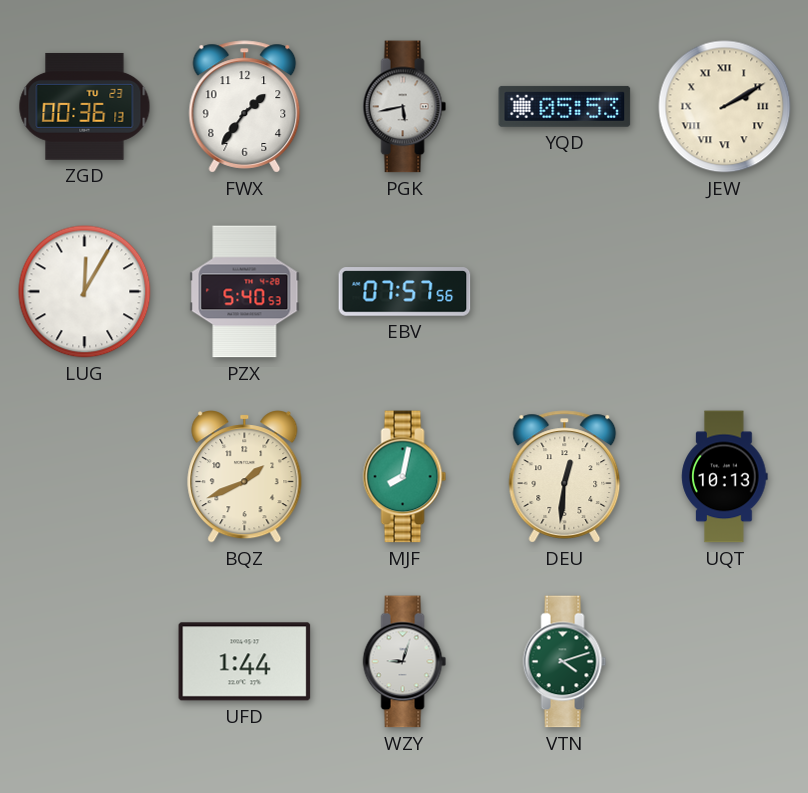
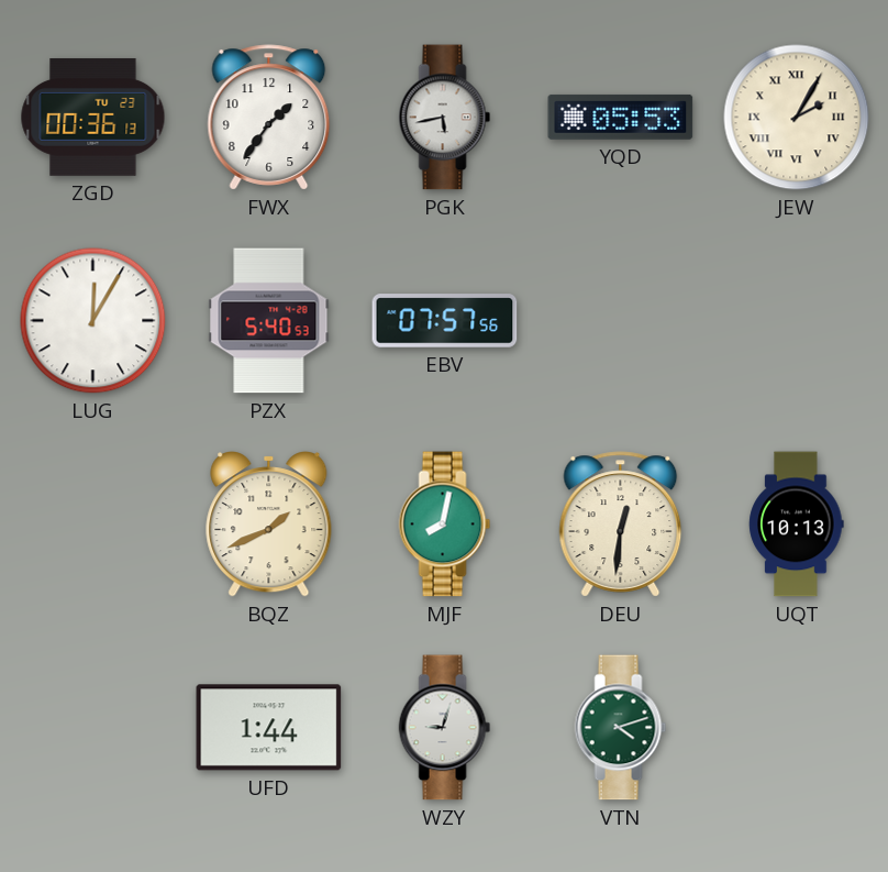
JEW: 2:10 -> 2:05
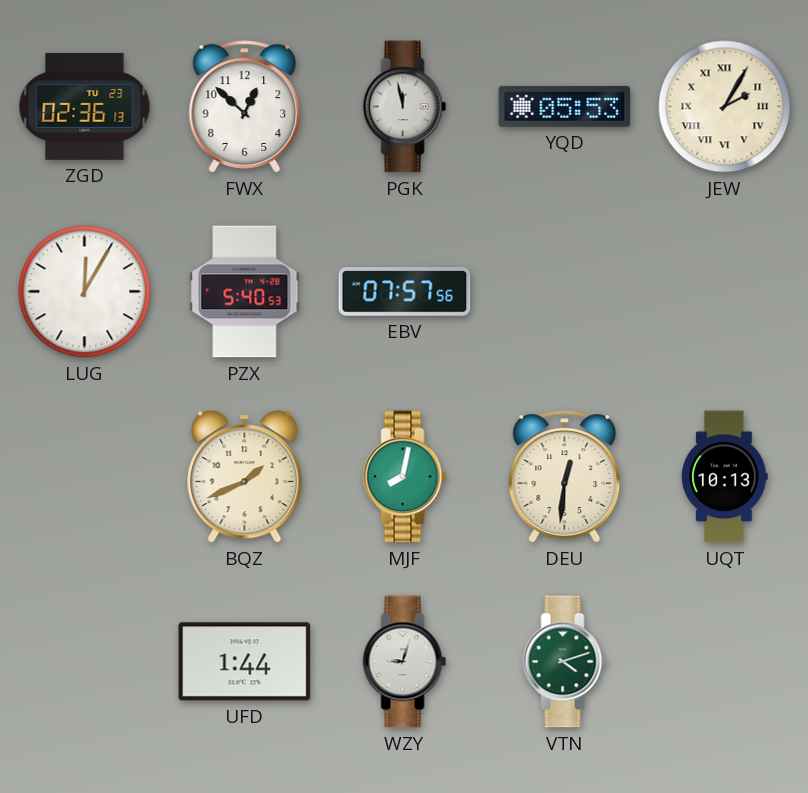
ZGD: 00:36 -> 02:36
FWX: 1:36 -> 12:52
PGK: 5:43 -> 11:58
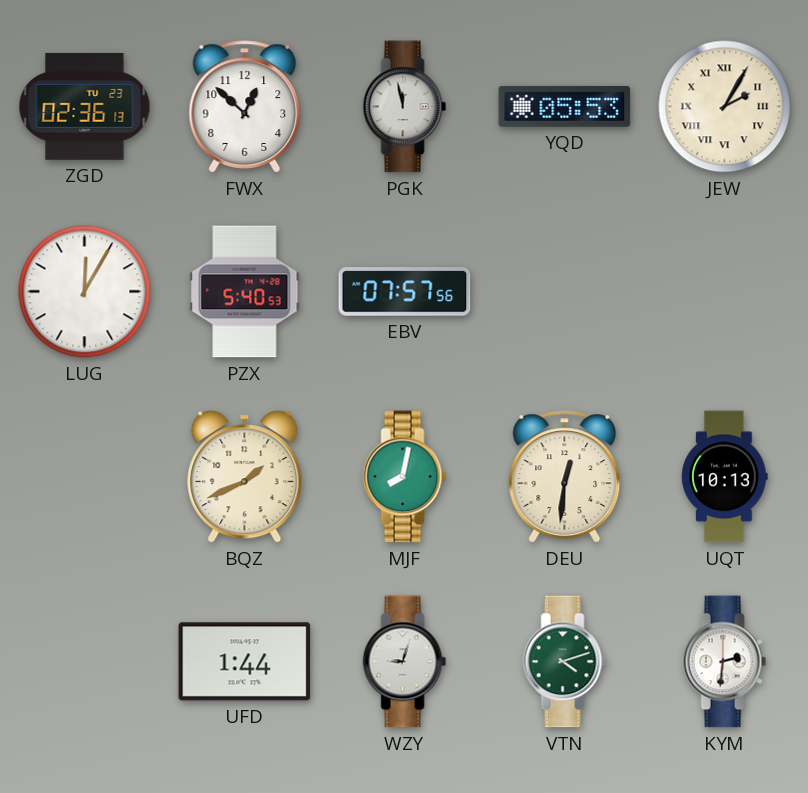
KYM: none -> 2:31
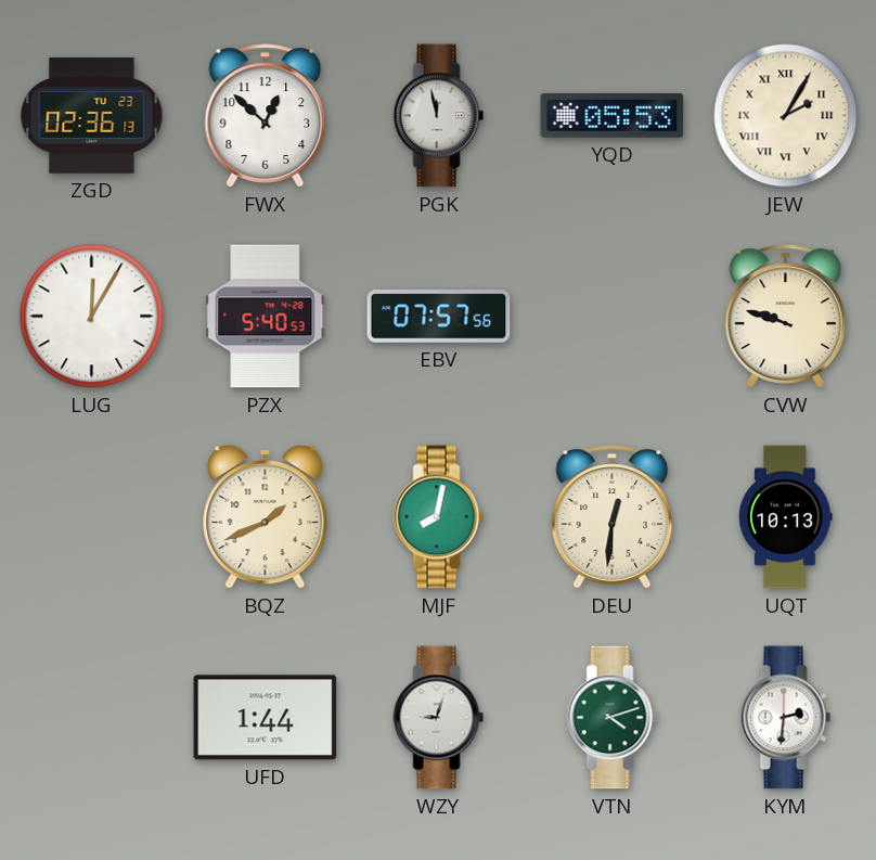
CVW: none -> 9:48
